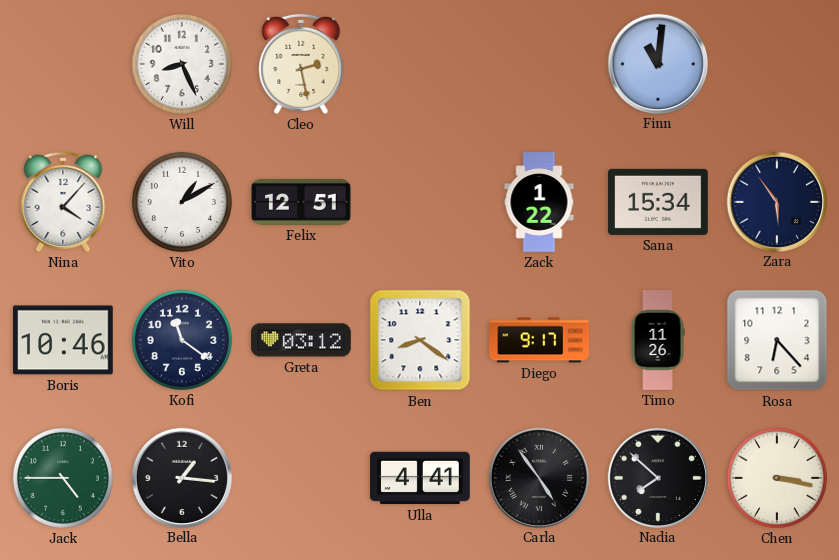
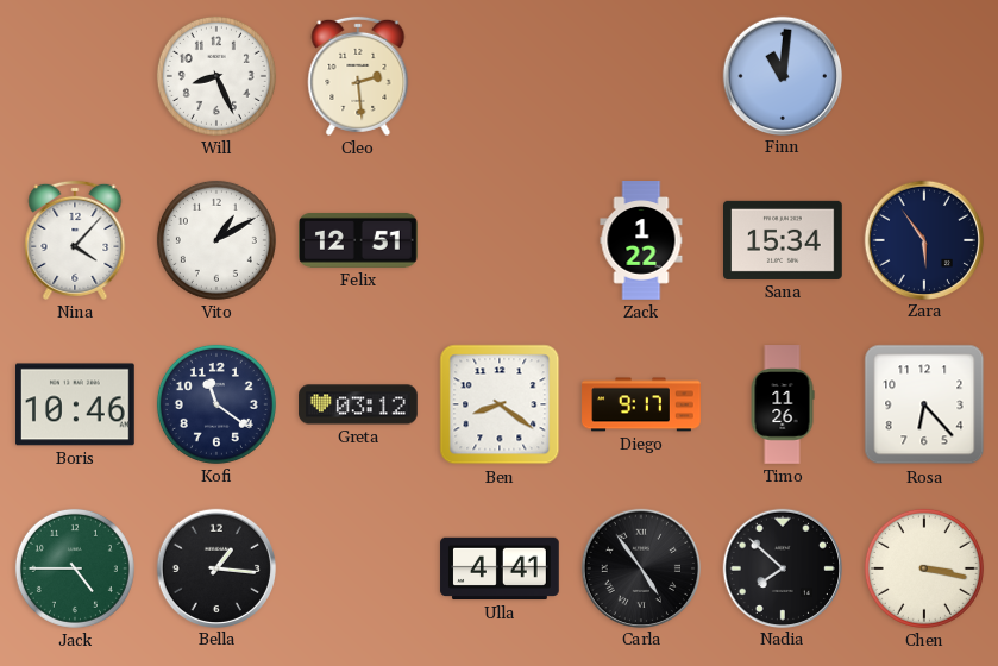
Cleo: 2:28 -> 2:29
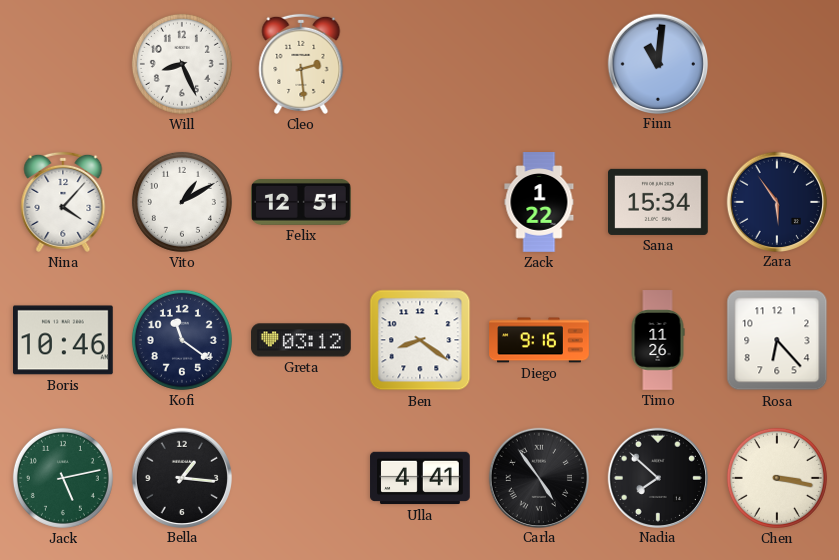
Diego: 9:17 -> 9:16
Jack: 4:45 -> 5:13
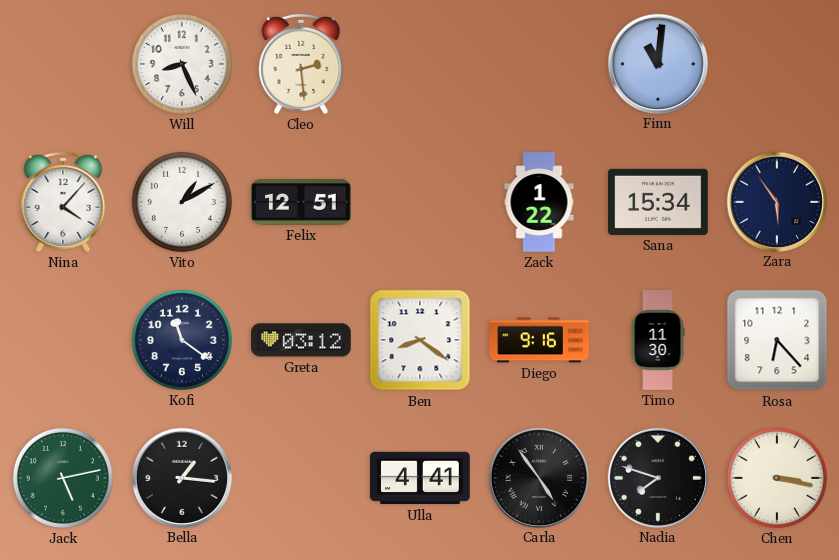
Boris: 10:46 -> none
Timo: 11:26 -> 11:30
Nadia: 7:52 -> 7:48
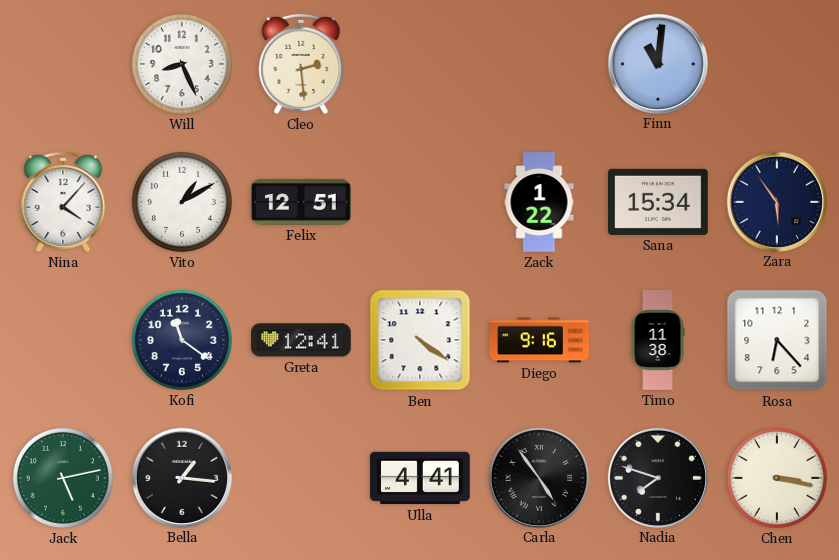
Greta: 03:12 -> 12:41
Ben: 8:21 -> 4:21
Timo: 11:30 -> 11:38
